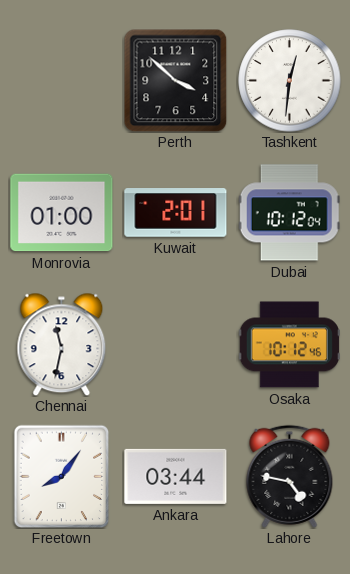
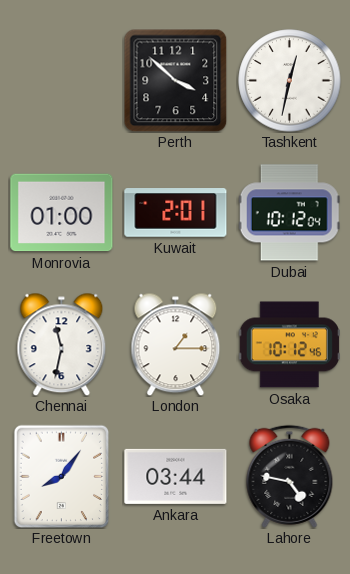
Tashkent: 12:31 -> 12:32
London: none -> 1:15
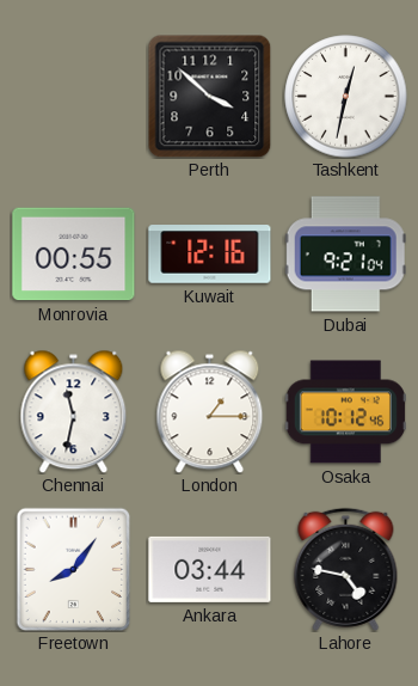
Monrovia: 01:00 -> 00:55
Kuwait: 2:01 -> 12:16
Dubai: 10:12 -> 9:21
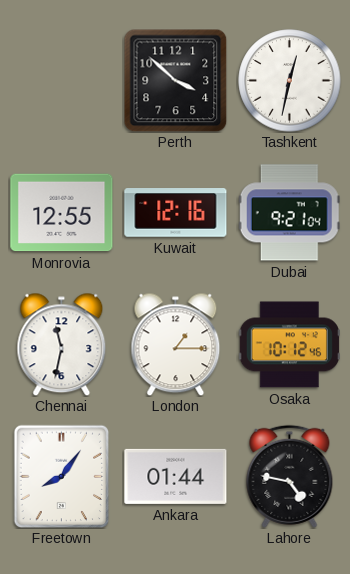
Monrovia: 00:55 -> 12:55
Ankara: 03:44 -> 01:44
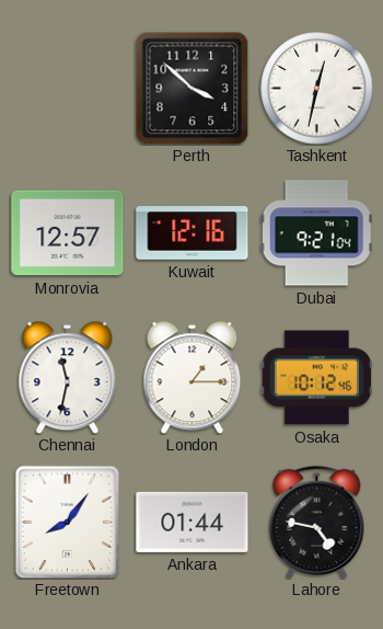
Monrovia: 12:55 -> 12:57
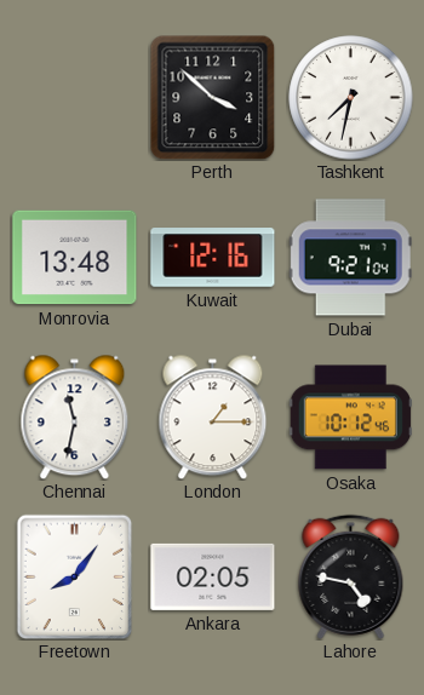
Tashkent: 12:32 -> 7:32
Monrovia: 12:57 -> 13:48
Ankara: 01:44 -> 02:05
